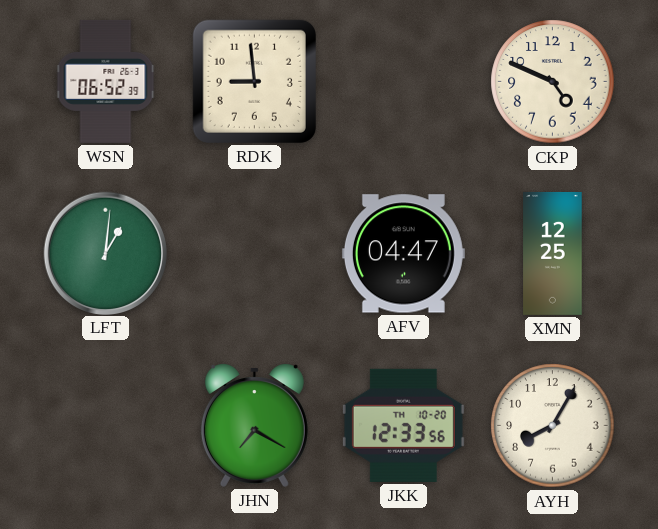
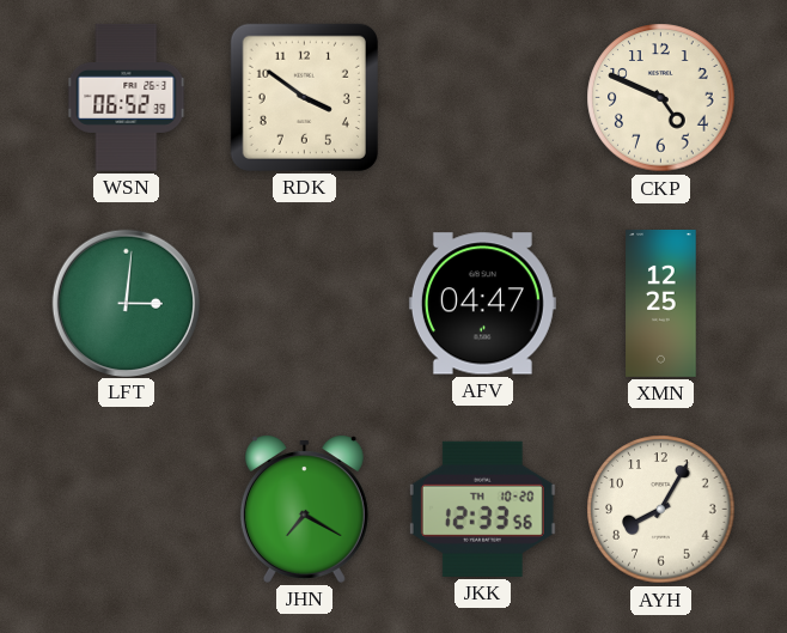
RDK: 8:59 -> 3:51
LFT: 1:01 -> 3:01
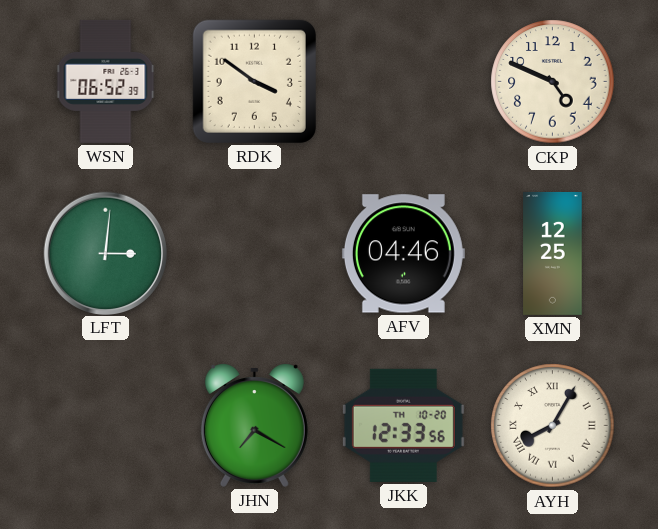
AFV: 04:47 -> 04:46
AYH numerals: Arabic -> Roman
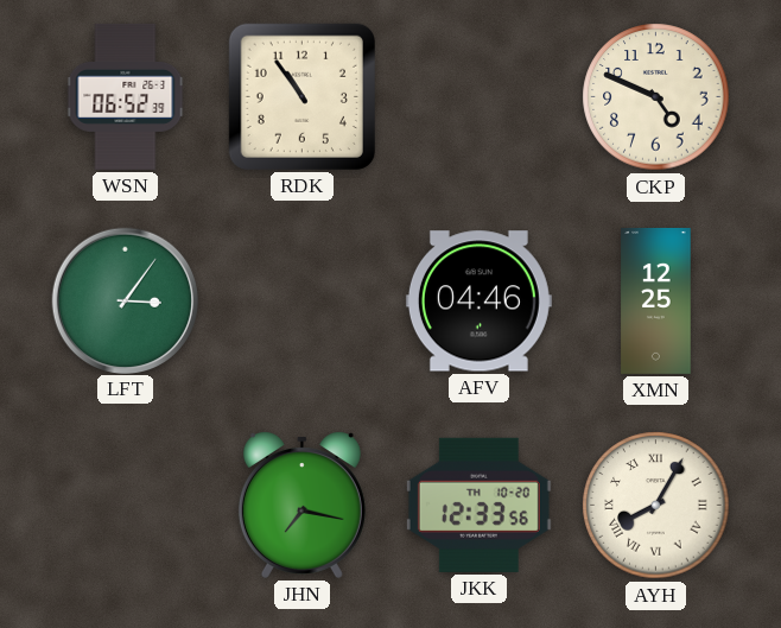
RDK: 3:51 -> 10:54
LFT: 3:01 -> 3:06
JHN: 7:20 -> 7:17
